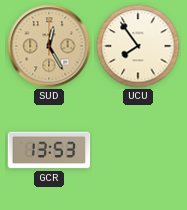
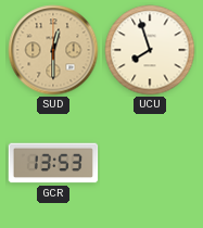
SUD: 12:25 -> 12:30
UCU: 7:54 -> 7:57
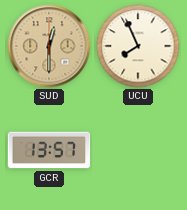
UCU: 7:57 -> 7:56
GCR: 13:53 -> 13:57
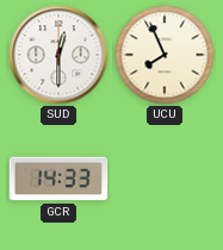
SUD dial: champagne -> white
GCR: 13:57 -> 14:33
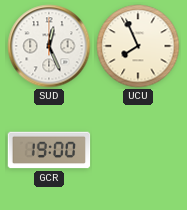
SUD: 12:30 -> 12:26
GCR: 14:33 -> 19:00
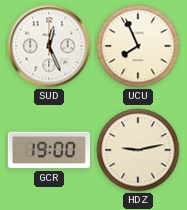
HDZ: none -> 9:13
